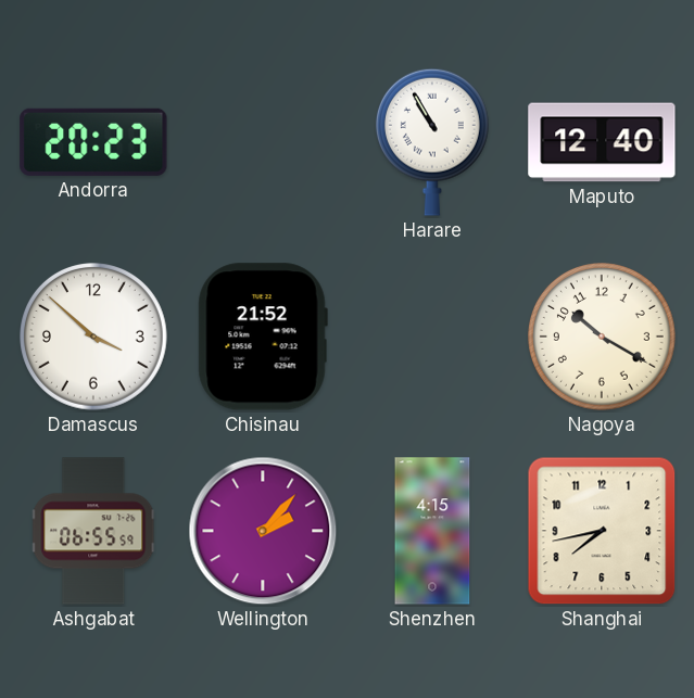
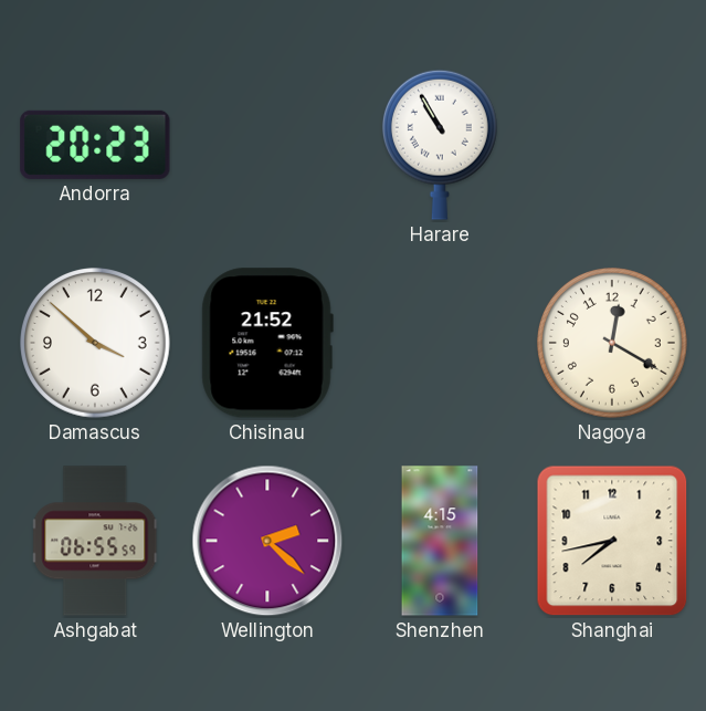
Maputo: 12:40 -> none
Nagoya: 10:20 -> 12:20
Wellington: 2:07 -> 2:22
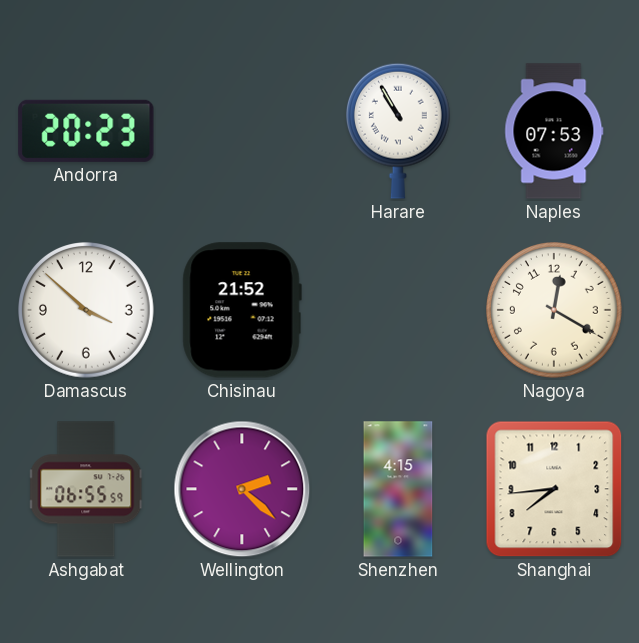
Naples: none -> 07:53
Shanghai: 7:43 -> 7:44
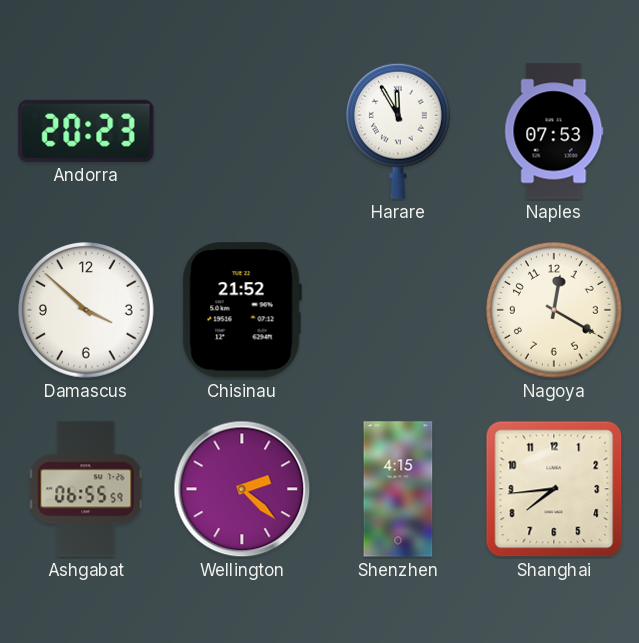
Harare: 10:55 -> 11:55
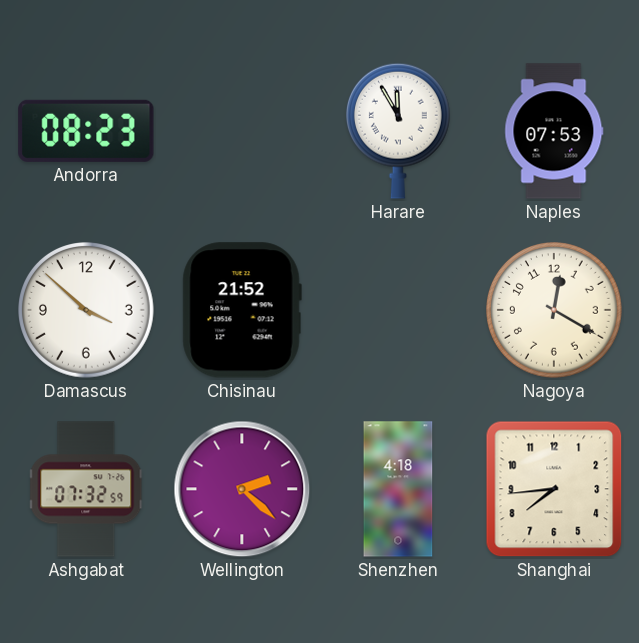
Andorra: 20:23 -> 08:23
Ashgabat: 06:55 -> 07:32
Shenzhen: 4:15 -> 4:18
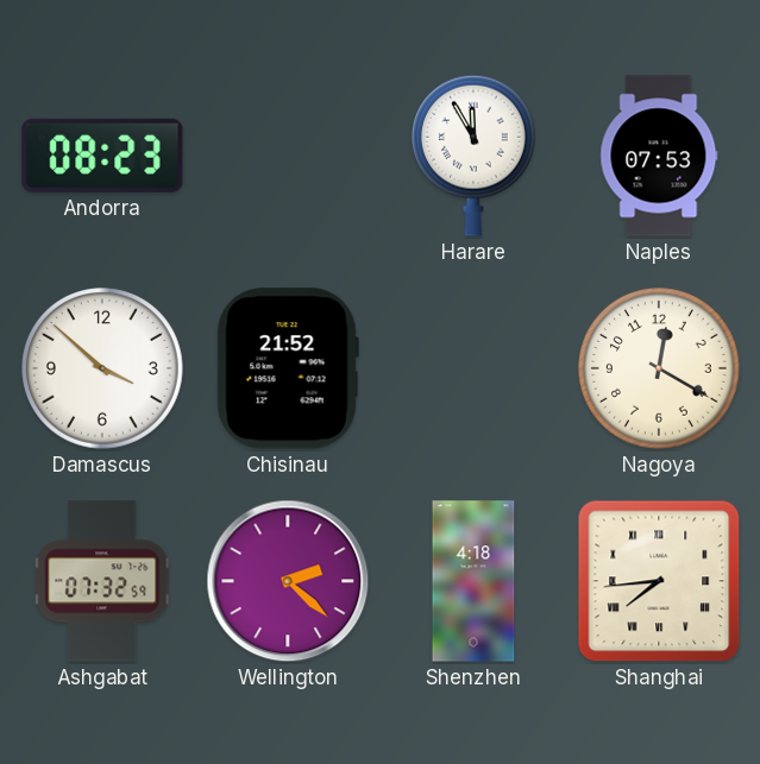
Shanghai numerals: Arabic -> Roman
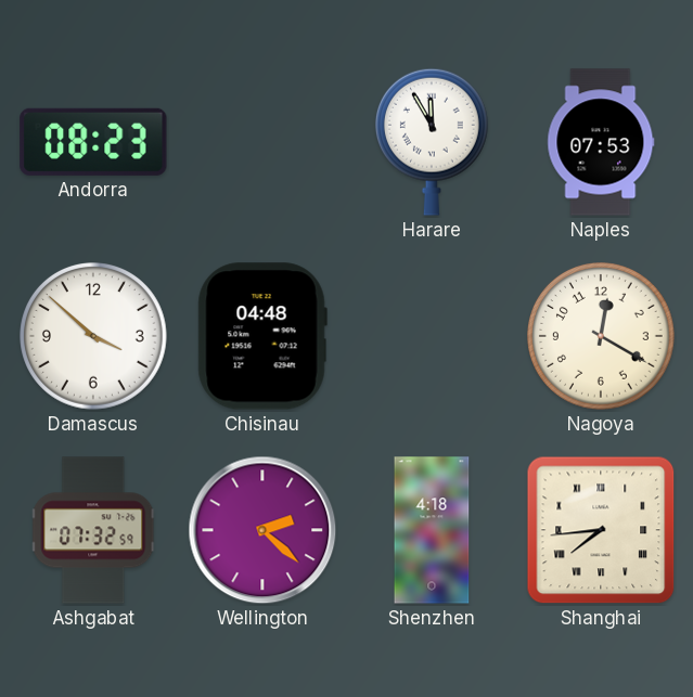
Chisinau: 21:52 -> 04:48
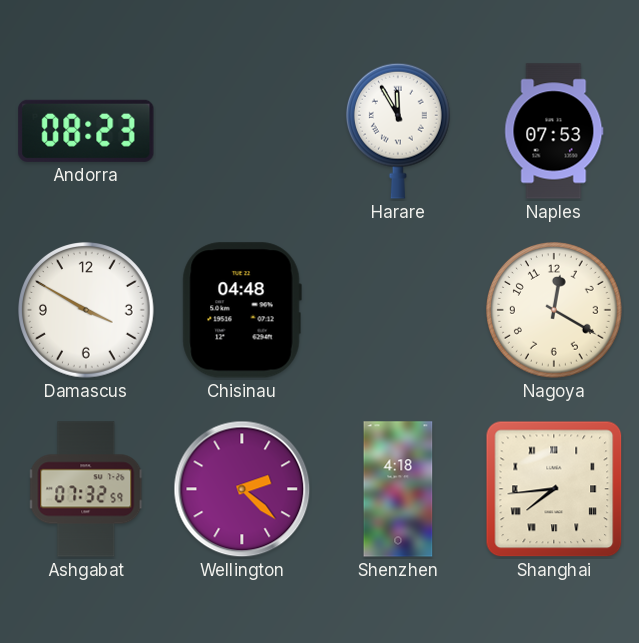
Damascus: 3:52 -> 3:50
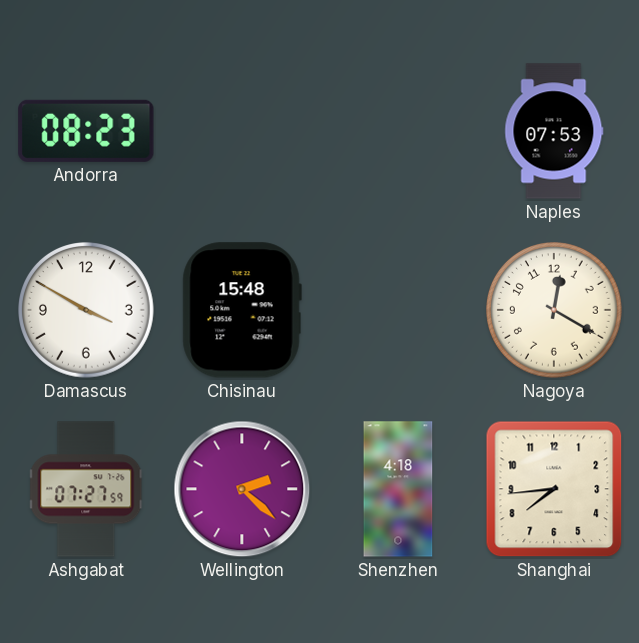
Harare: 11:55 -> none
Chisinau: 04:48 -> 15:48
Ashgabat: 07:32 -> 07:27
Shanghai numerals: Roman -> Arabic
